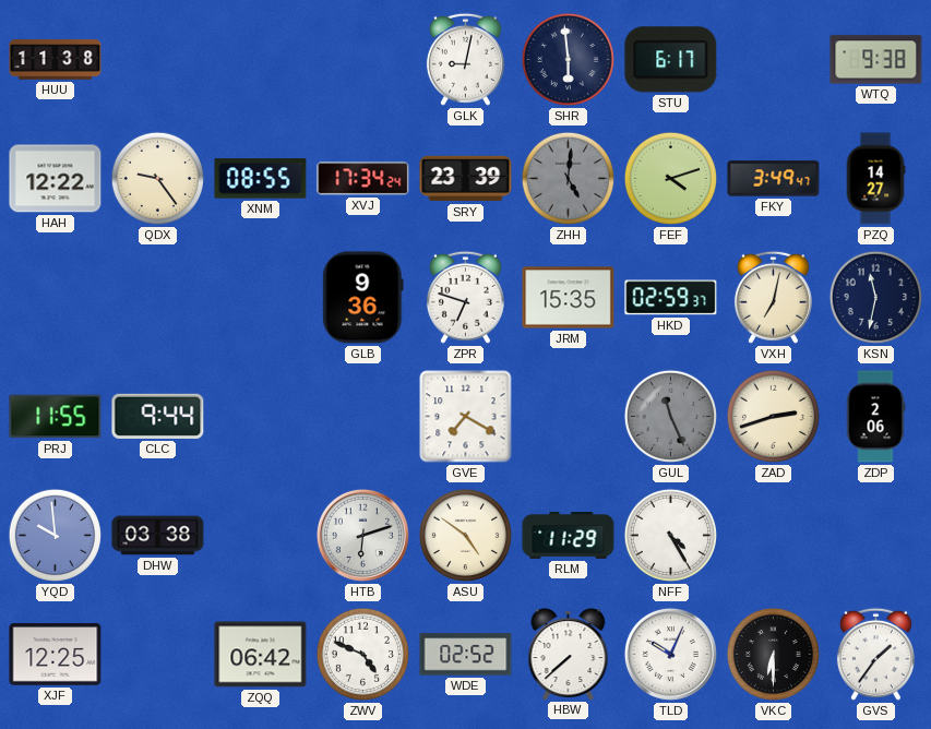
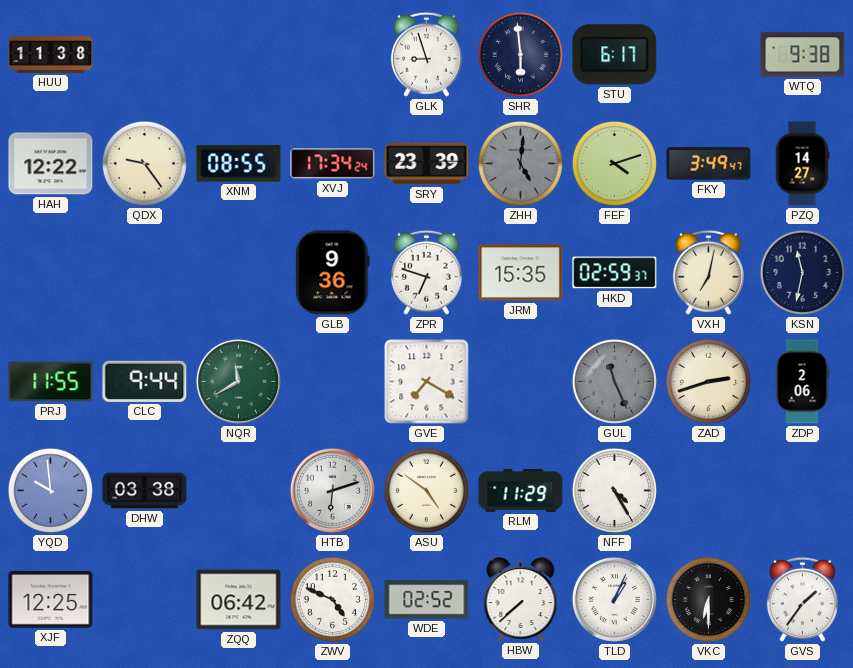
GLK: 9:02 -> 8:57
NQR: none -> 11:40
TLD: 10:04 -> 1:04
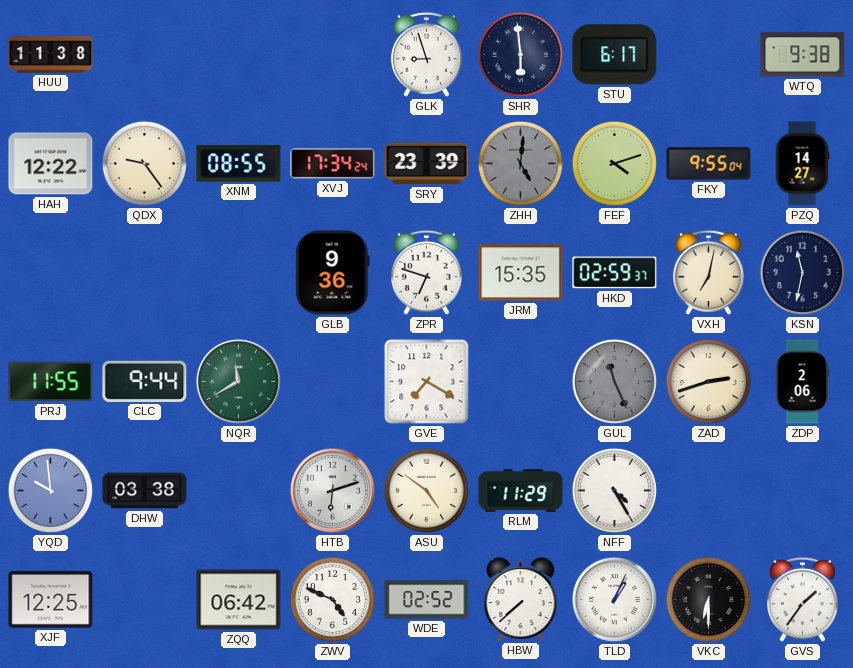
FKY: 3:49 -> 9:55
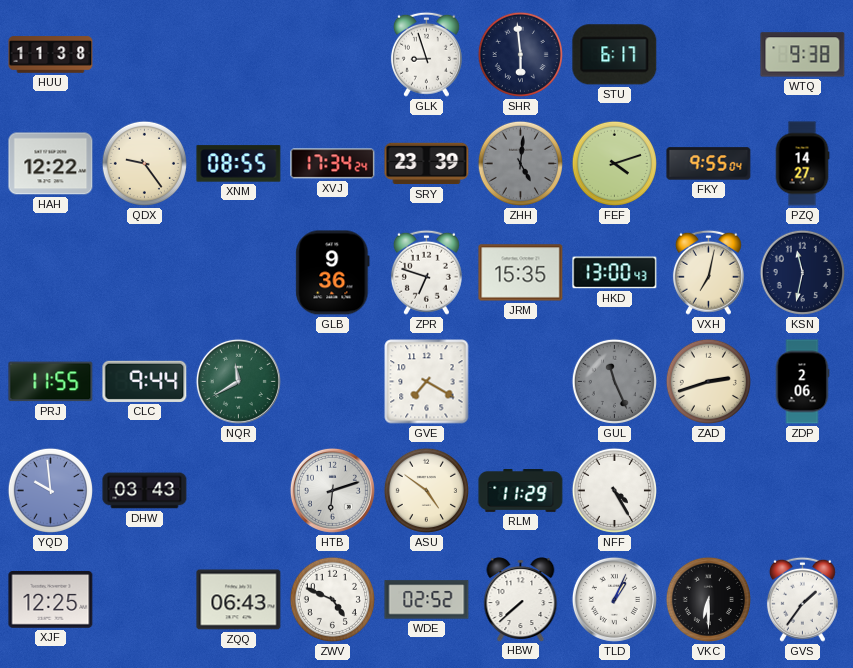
HKD: 02:59 -> 13:00
DHW: 03:38 -> 03:43
ZQQ: 06:42 -> 06:43
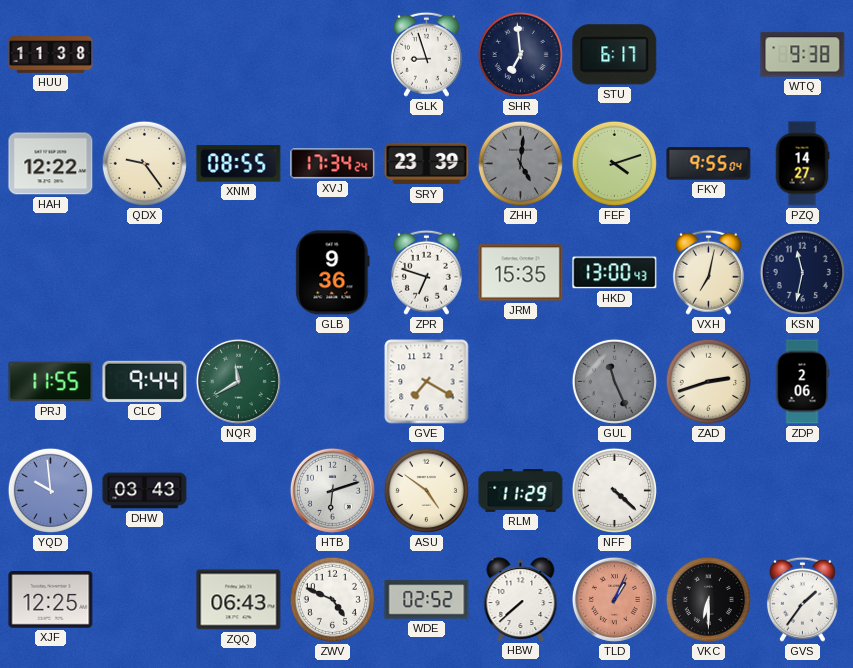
SHR: 5:59 -> 6:59
NFF: 4:25 -> 4:22
TLD dial: white -> salmon
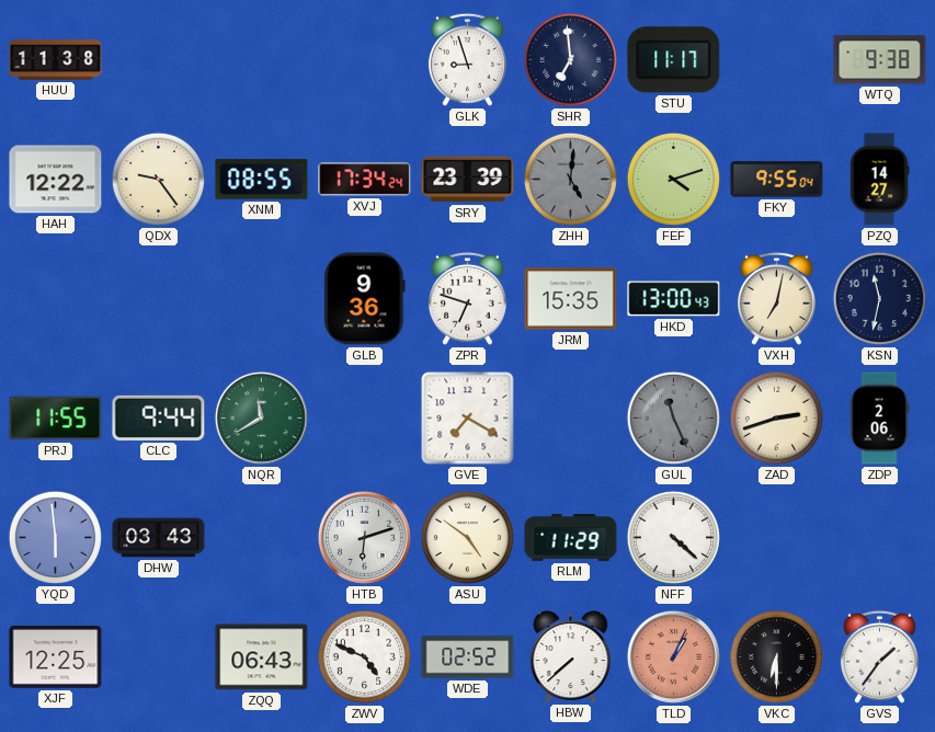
STU: 6:17 -> 11:17
YQD: 9:59 -> 5:59
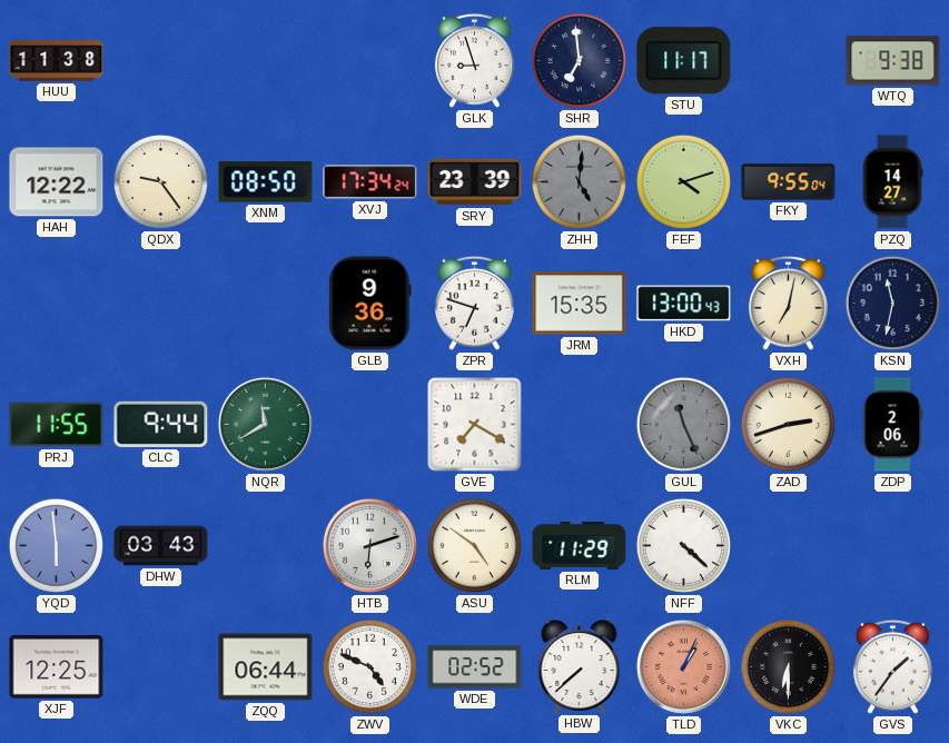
XNM: 08:55 -> 08:50
ZQQ: 06:43 -> 06:44
